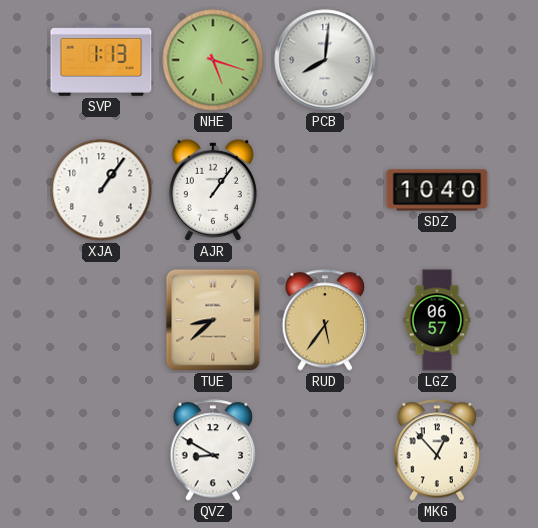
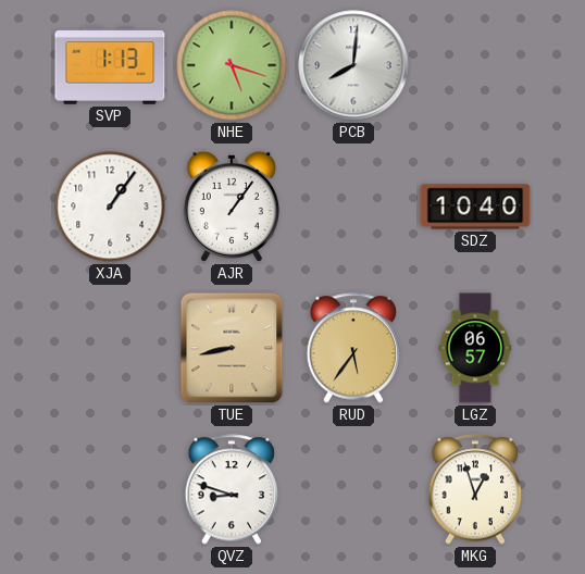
TUE: 8:38 -> 8:43
QVZ: 8:50 -> 8:48
MKG: 12:53 -> 12:57
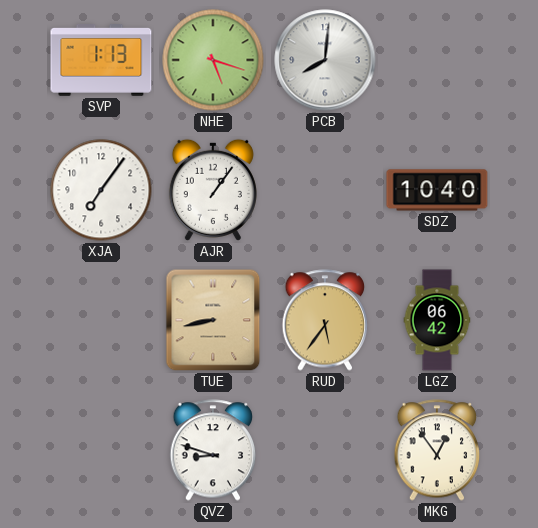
XJA: 1:06 -> 7:06
LGZ: 06:57 -> 06:42
MKG: 12:57 -> 12:54
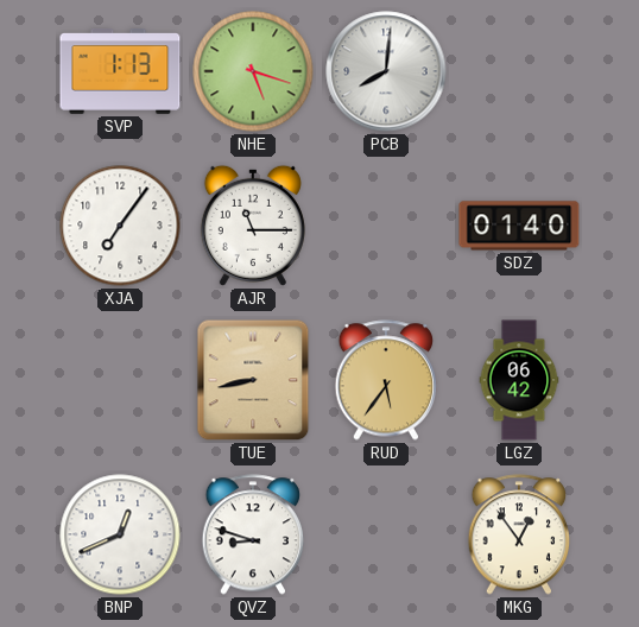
AJR: 1:06 -> 11:15
SDZ: 10:40 -> 01:40
BNP: none -> 12:41
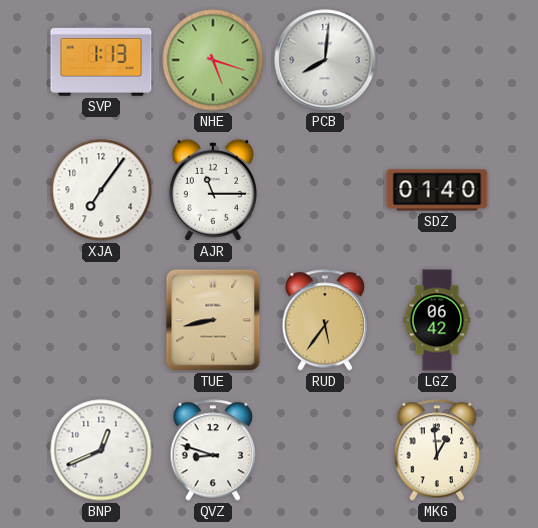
MKG: 12:54 -> 12:59
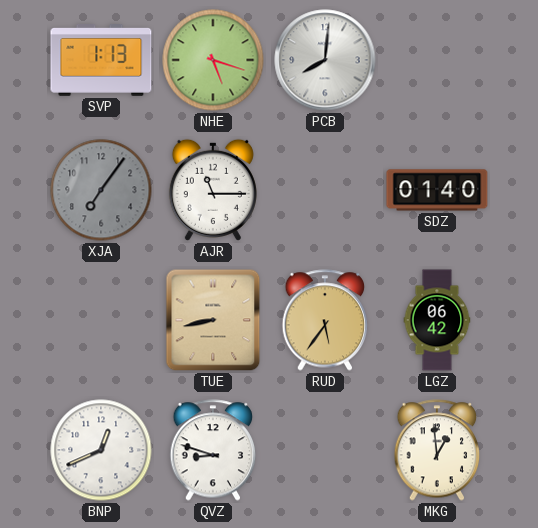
XJA dial: white -> grey
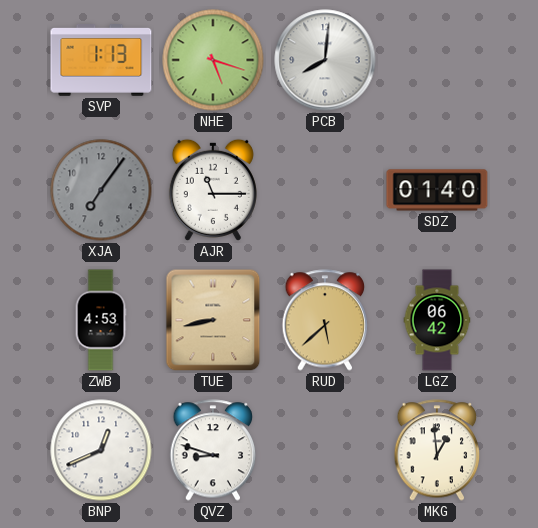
ZWB: none -> 4:53
RUD: 5:36 -> 5:38
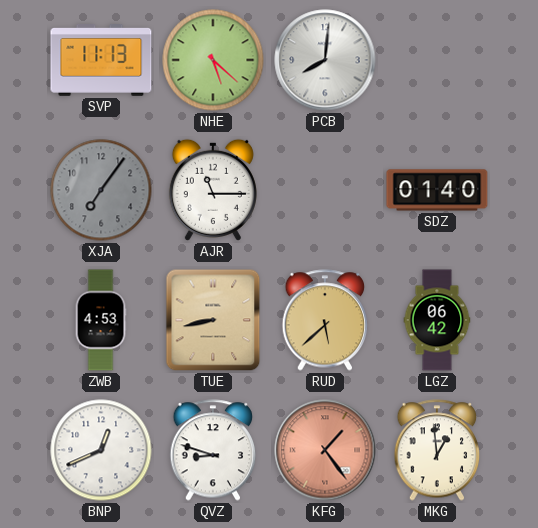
SVP: 1:13 -> 11:13
NHE: 5:18 -> 5:22
KFG: none -> 1:24
